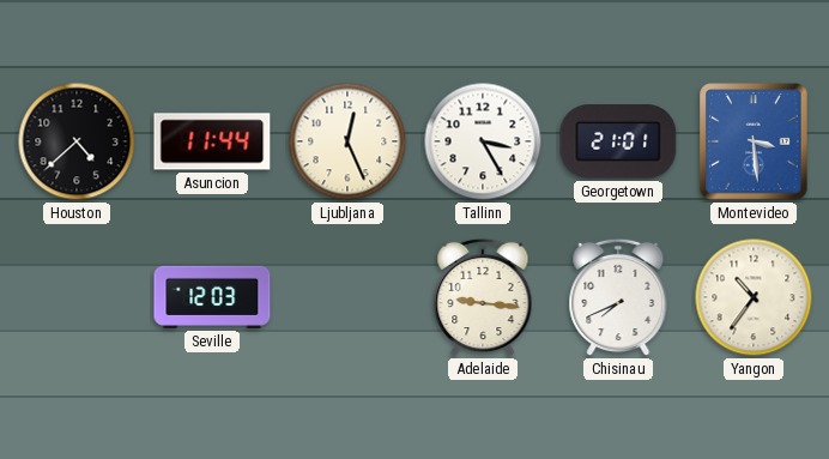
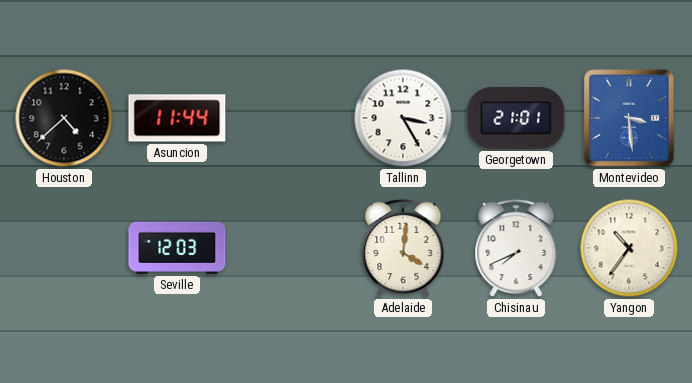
Ljubljana: 12:26 -> none
Adelaide: 9:16 -> 4:01
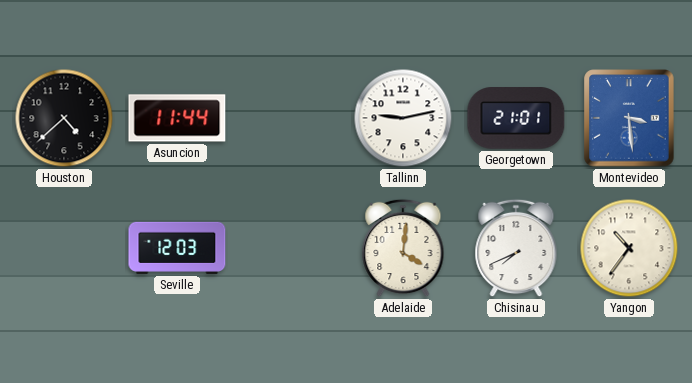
Tallinn: 3:25 -> 9:13
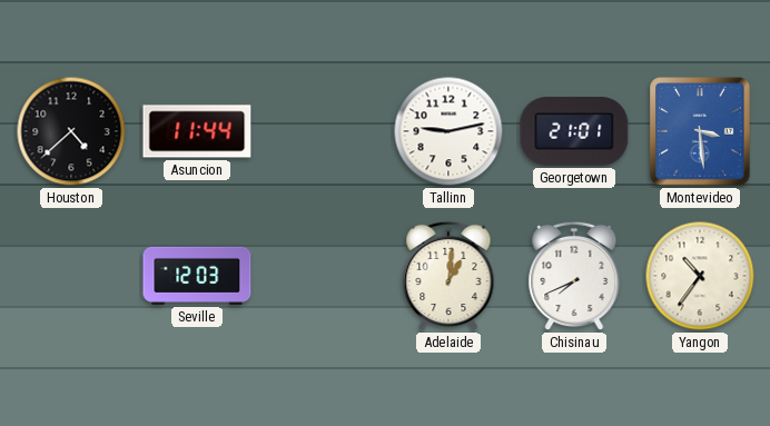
Adelaide: 4:01 -> 1:01
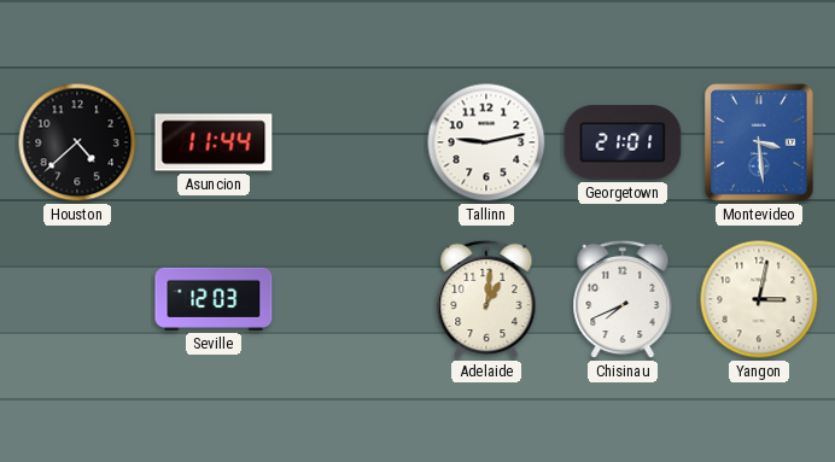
Yangon: 10:36 -> 3:02
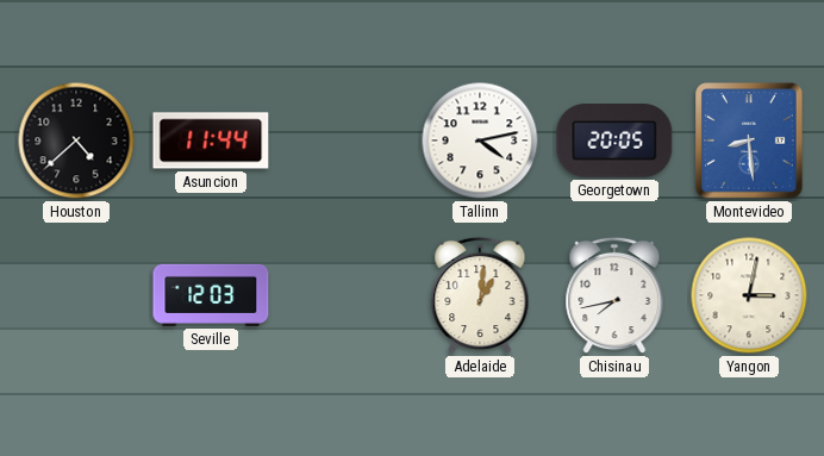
Tallinn: 9:13 -> 4:13
Georgetown: 21:01 -> 20:05
Montevideo: 3:29 -> 8:29
Chisinau: 7:41 -> 7:43
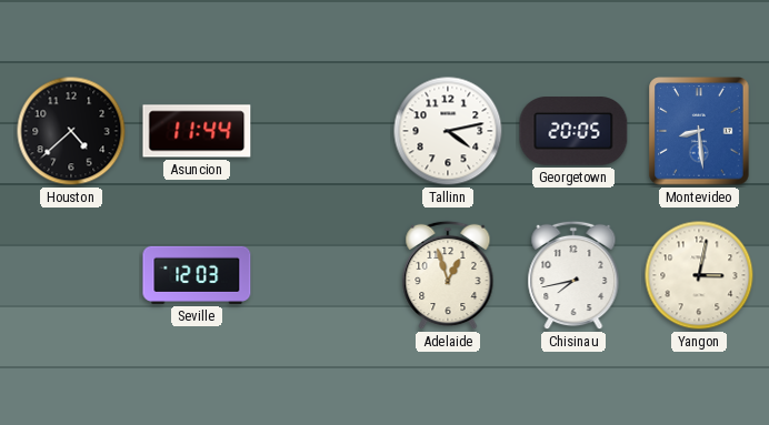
Adelaide: 1:01 -> 12:57
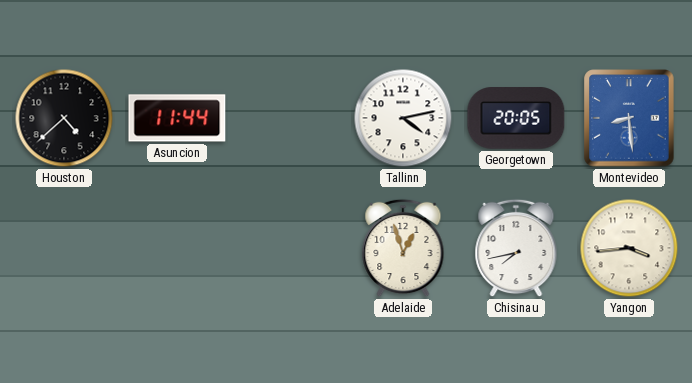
Seville: 12:03 -> none
Yangon: 3:02 -> 3:44
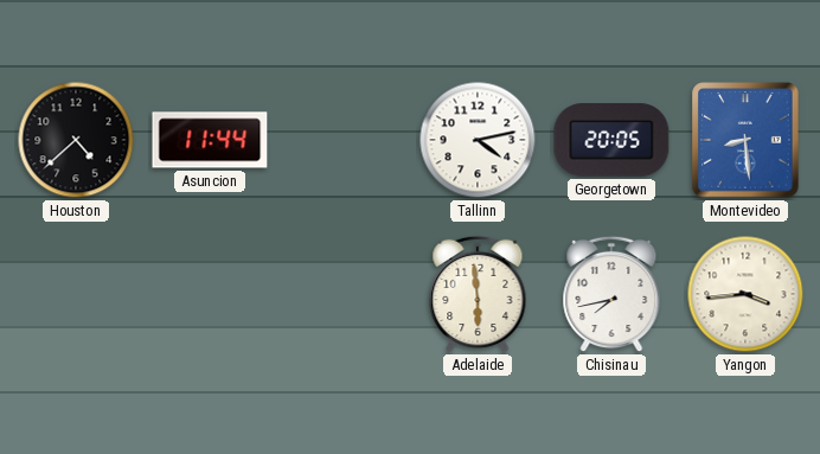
Adelaide: 12:57 -> 5:59
